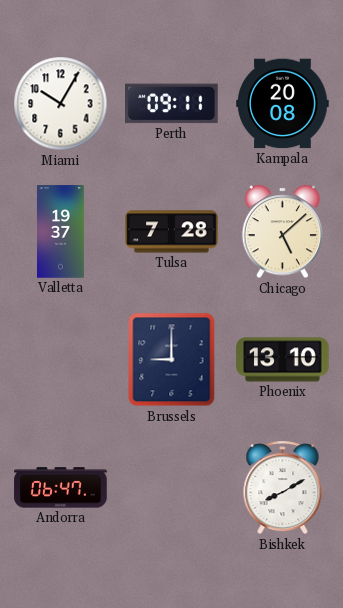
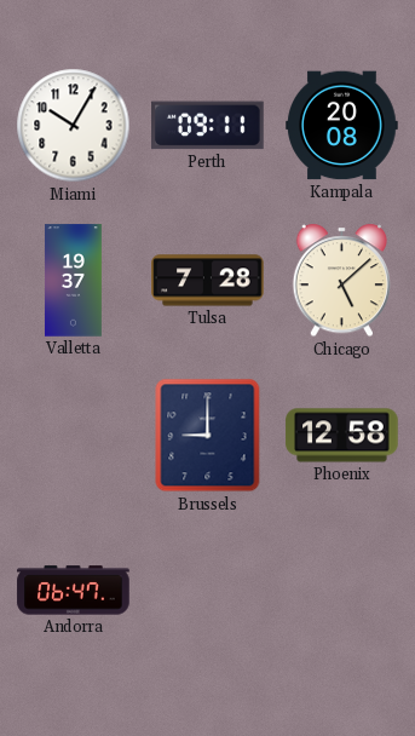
Phoenix: 13:10 -> 12:58
Bishkek: 8:10 -> none
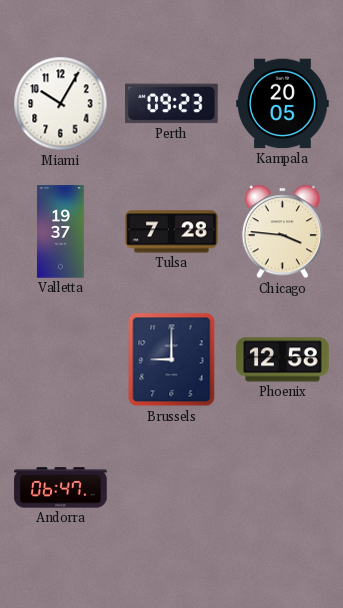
Perth: 09:11 -> 09:23
Kampala: 20:08 -> 20:05
Chicago: 5:08 -> 3:46
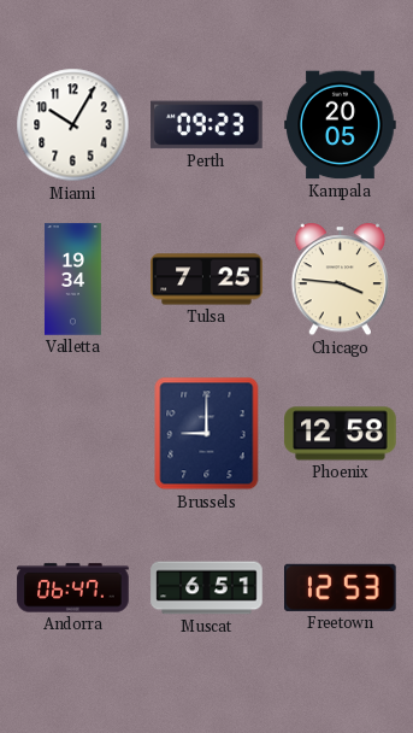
Valletta: 19:37 -> 19:34
Tulsa: 7:28 -> 7:25
Muscat: none -> 6:51
Freetown: none -> 12:53
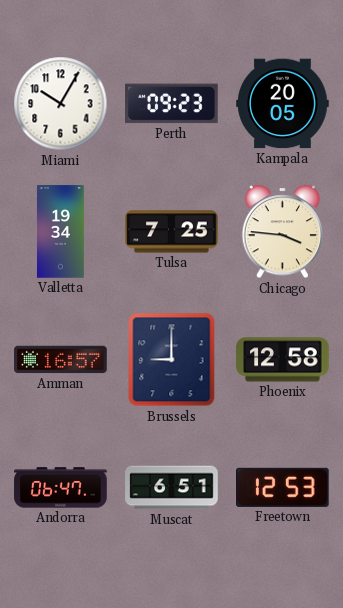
Amman: none -> 16:57
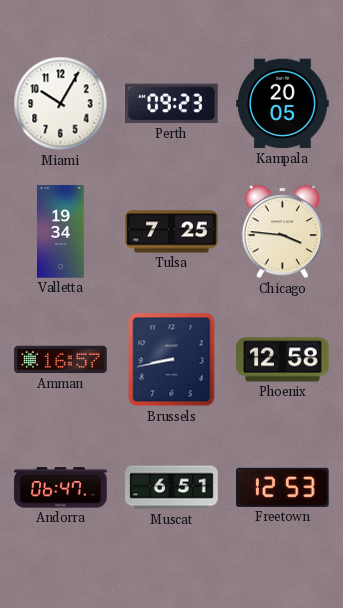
Brussels: 9:00 -> 8:43
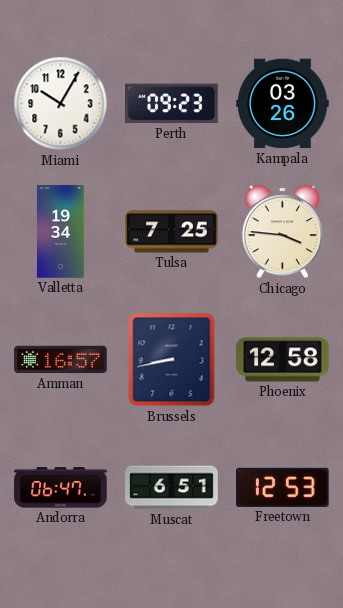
Kampala: 20:05 -> 03:26
